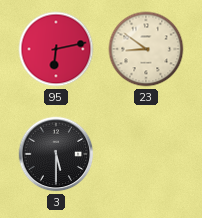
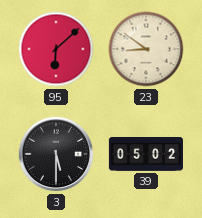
95: 6:13 -> 6:08
39: none -> 05:02
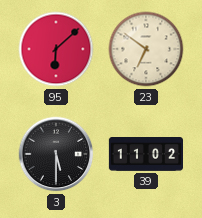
23: 8:51 -> 6:51
39: 05:02 -> 11:02
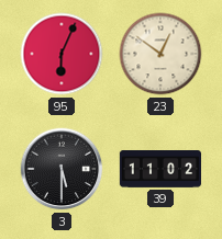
95: 6:08 -> 6:04
23: 6:51 -> 12:51
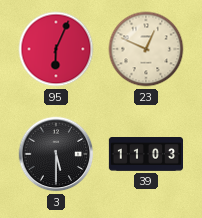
23: 12:51 -> 12:49
39: 11:02 -> 11:03
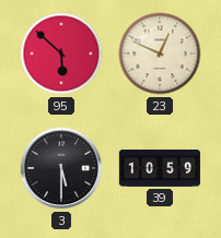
95: 6:04 -> 5:52
39: 11:03 -> 10:59
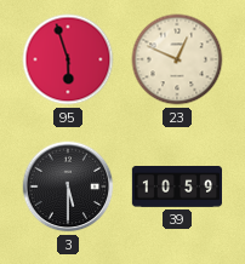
95: 5:52 -> 5:57
